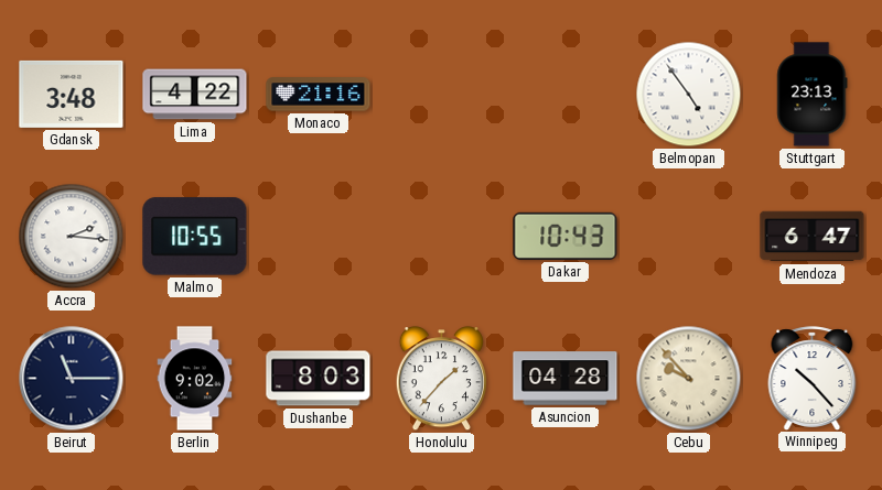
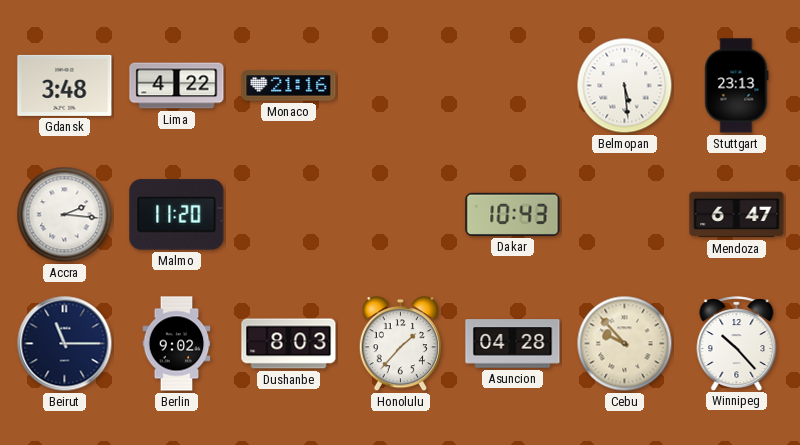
Belmopan: 4:54 -> 5:29
Malmo: 10:55 -> 11:20
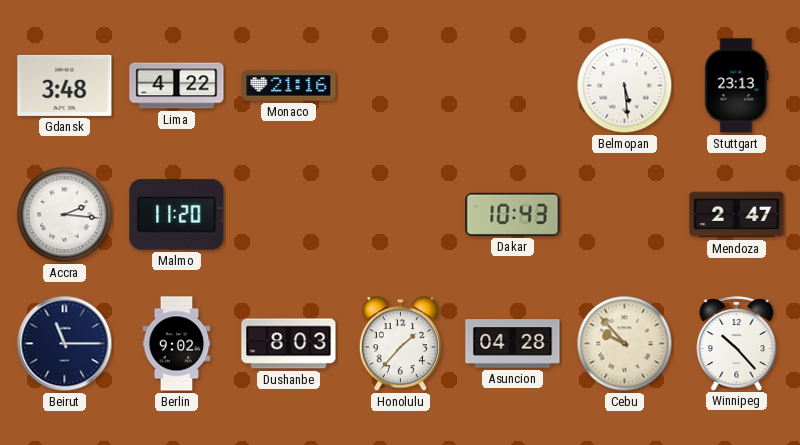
Mendoza: 6:47 -> 2:47
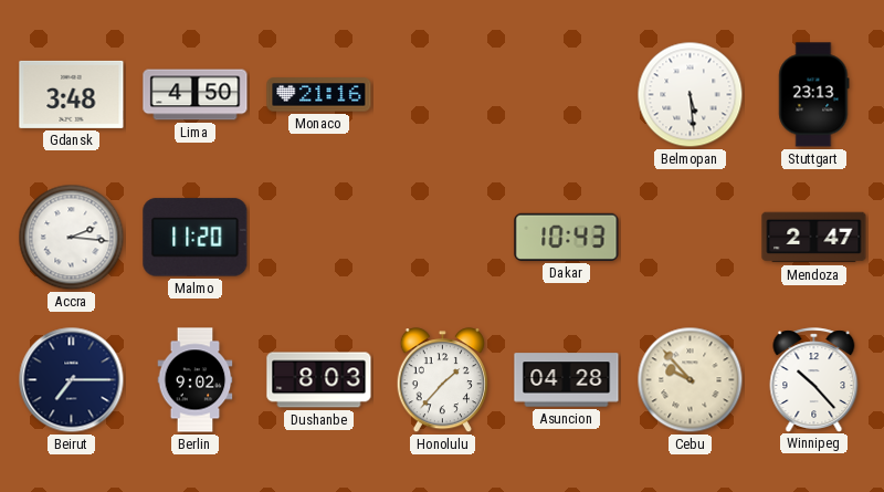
Lima: 4:22 -> 4:50
Beirut: 11:15 -> 7:15
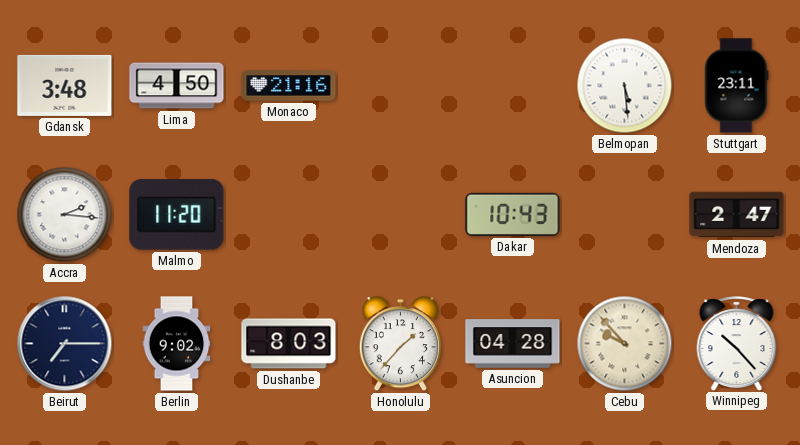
Stuttgart: 23:13 -> 23:11
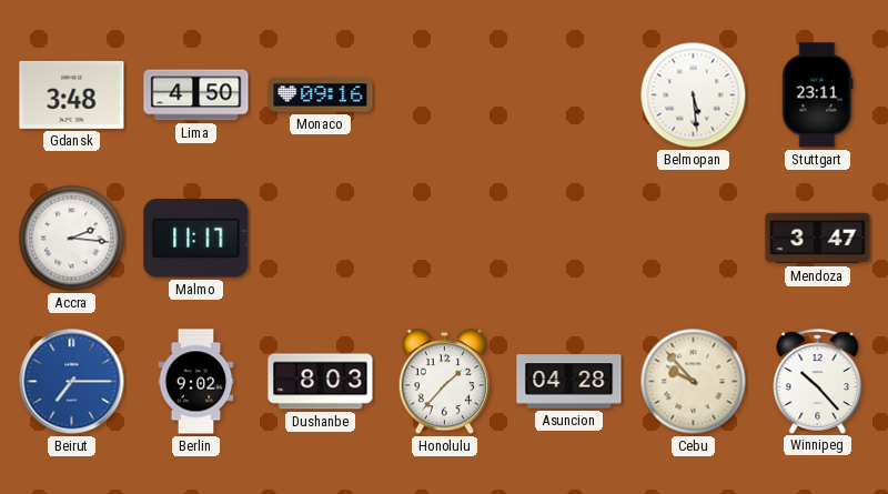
Monaco: 21:16 -> 09:16
Malmo: 11:20 -> 11:17
Dakar: 10:43 -> none
Mendoza: 2:47 -> 3:47
Beirut dial: navy -> blue
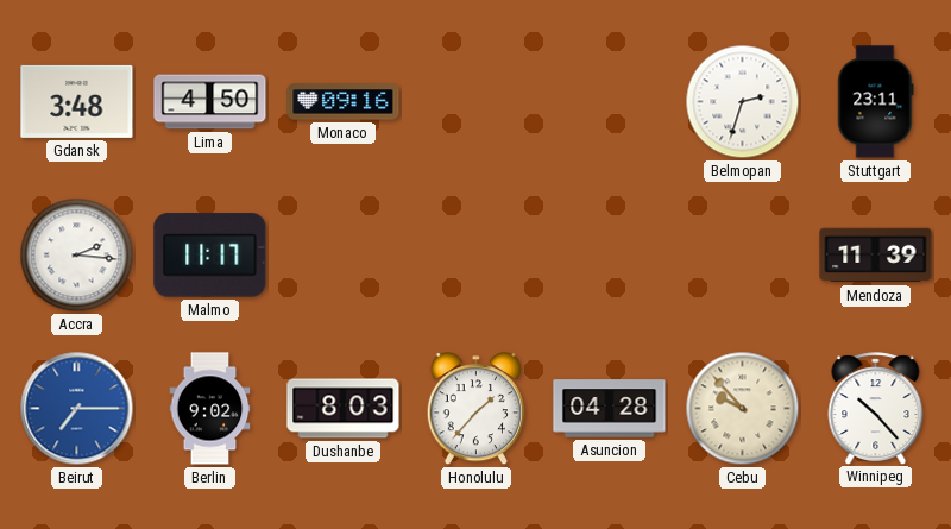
Belmopan: 5:29 -> 2:33
Mendoza: 3:47 -> 11:39
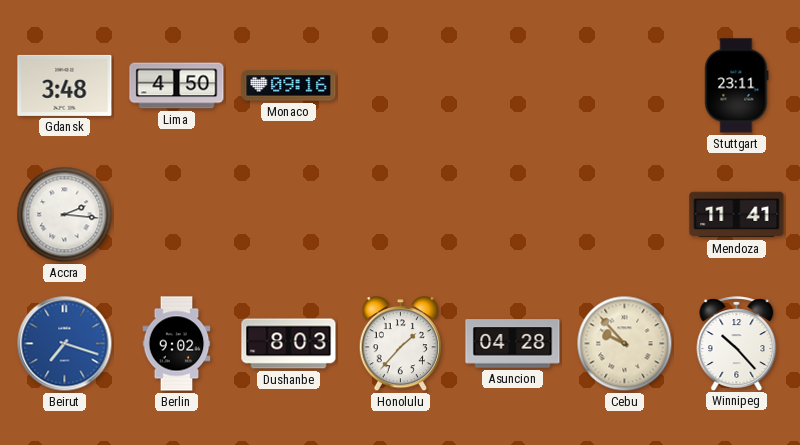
Belmopan: 2:33 -> none
Malmo: 11:17 -> none
Mendoza: 11:39 -> 11:41
Beirut: 7:15 -> 7:18
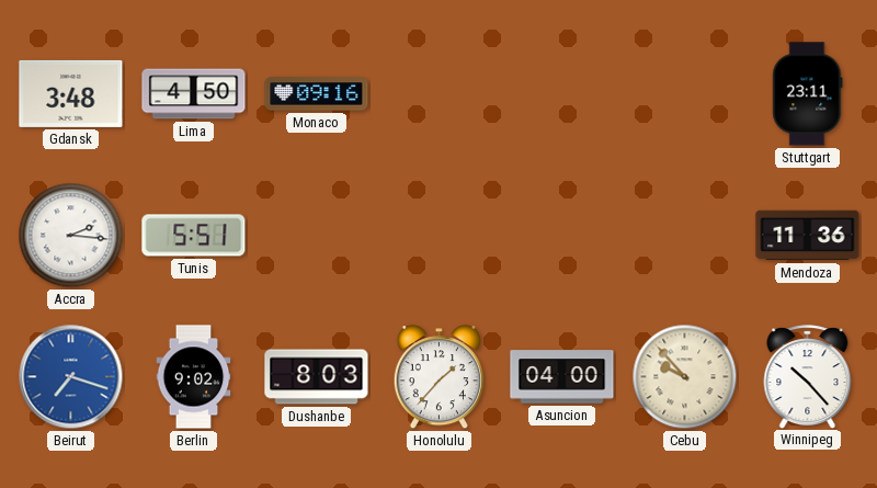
Tunis: none -> 5:51
Mendoza: 11:41 -> 11:36
Asuncion: 04:28 -> 04:00
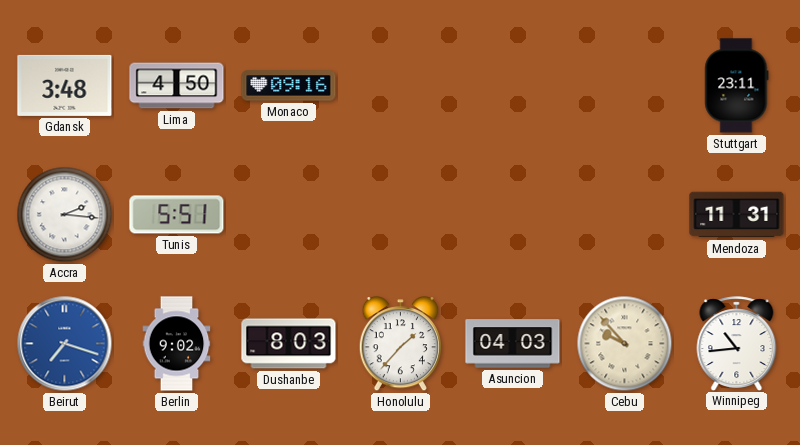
Mendoza: 11:36 -> 11:31
Asuncion: 04:00 -> 04:03
Winnipeg: 10:23 -> 10:44
